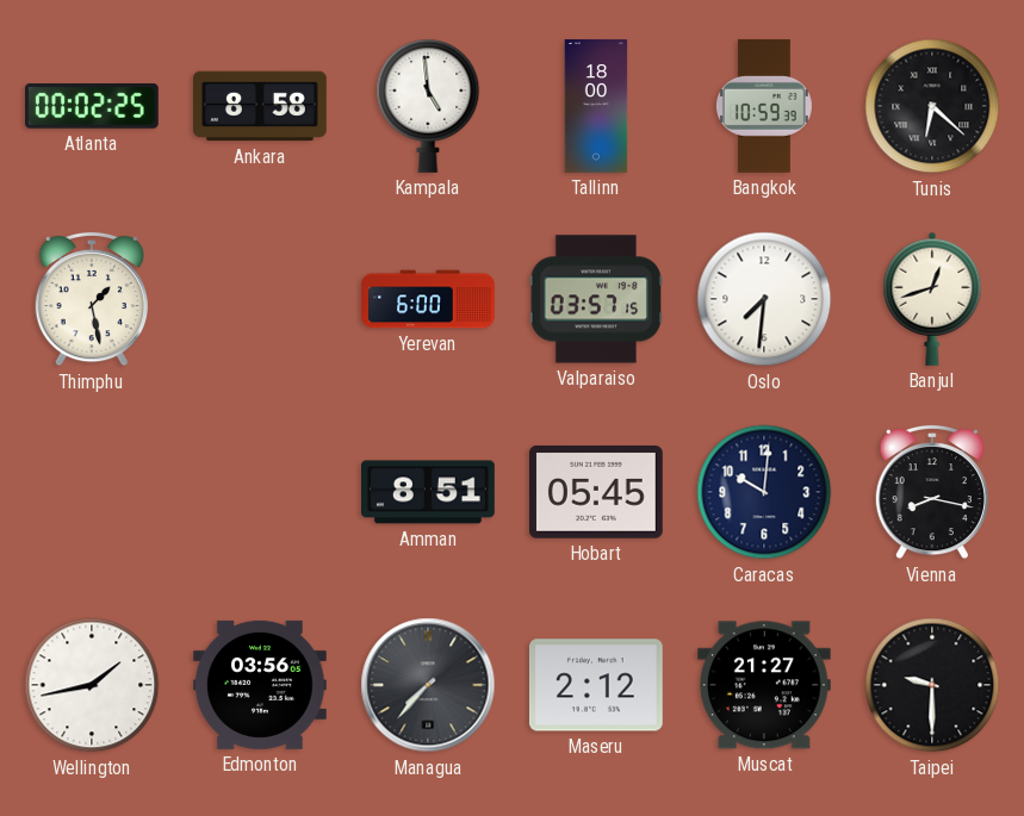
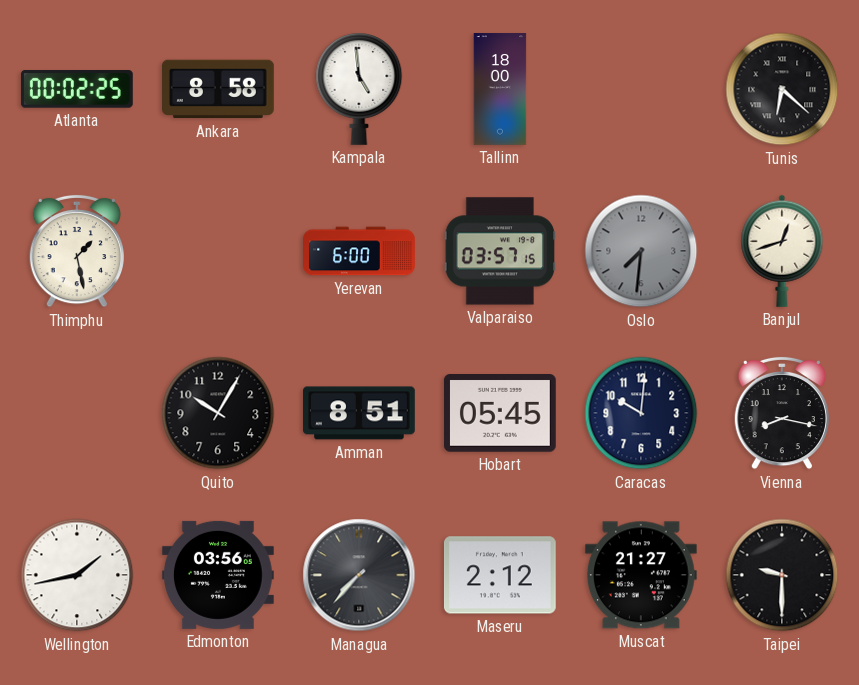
Bangkok: 10:59 -> none
Oslo dial: white -> grey
Quito: none -> 10:05
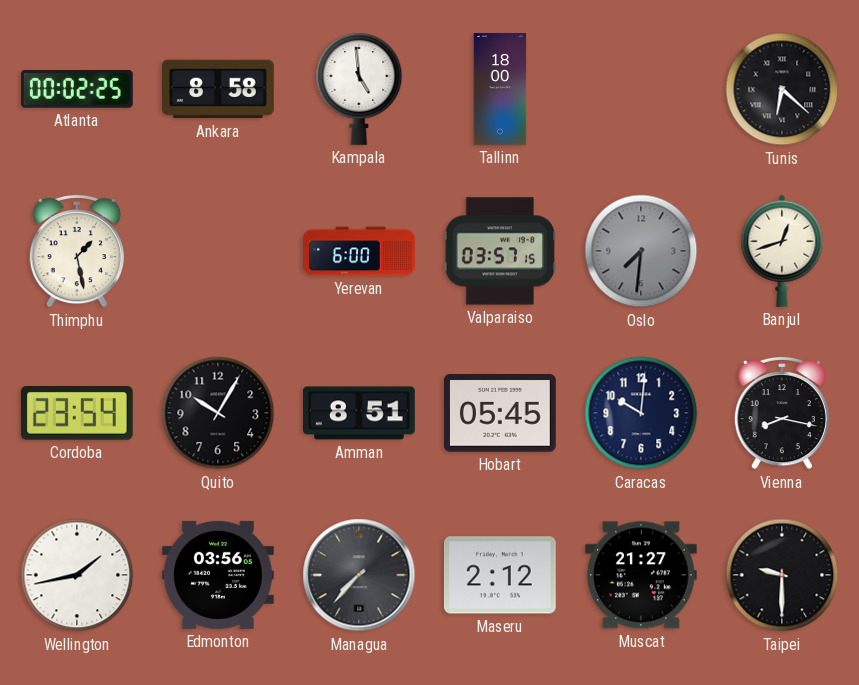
Cordoba: none -> 23:54
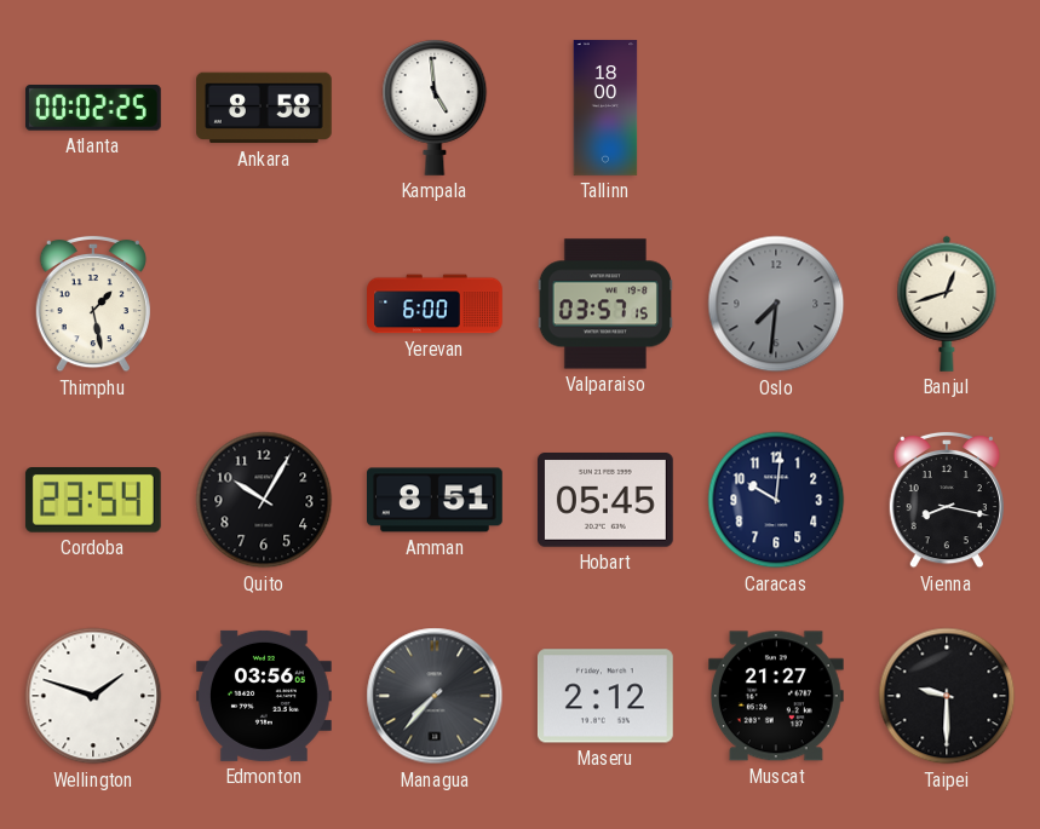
Tunis: 6:22 -> none
Wellington: 1:43 -> 1:48
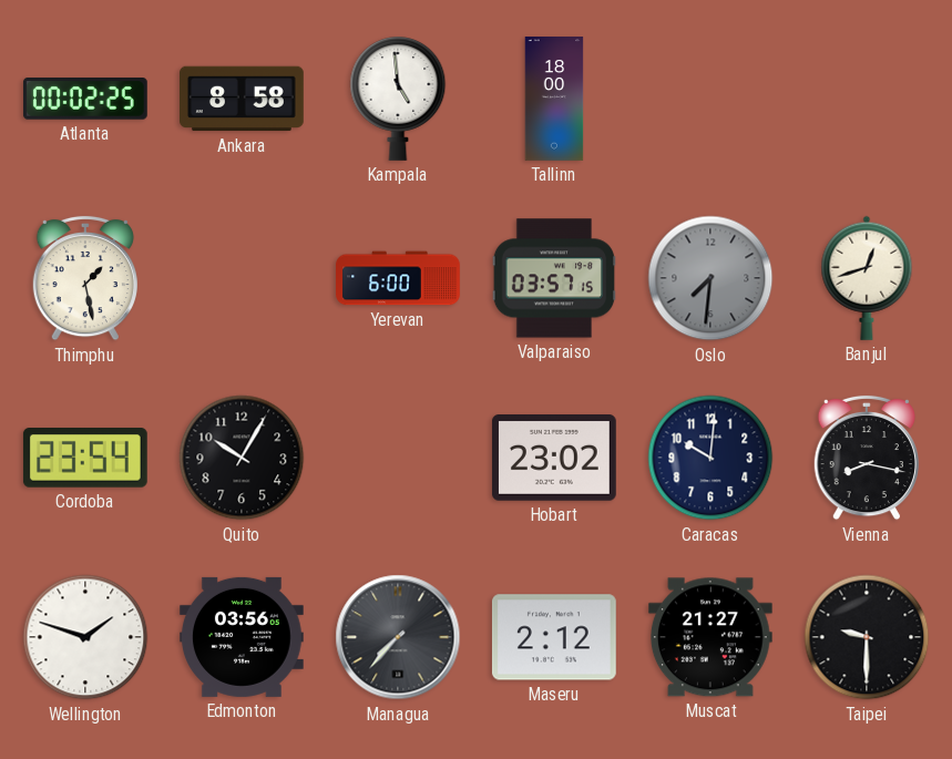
Amman: 8:51 -> none
Hobart: 05:45 -> 23:02
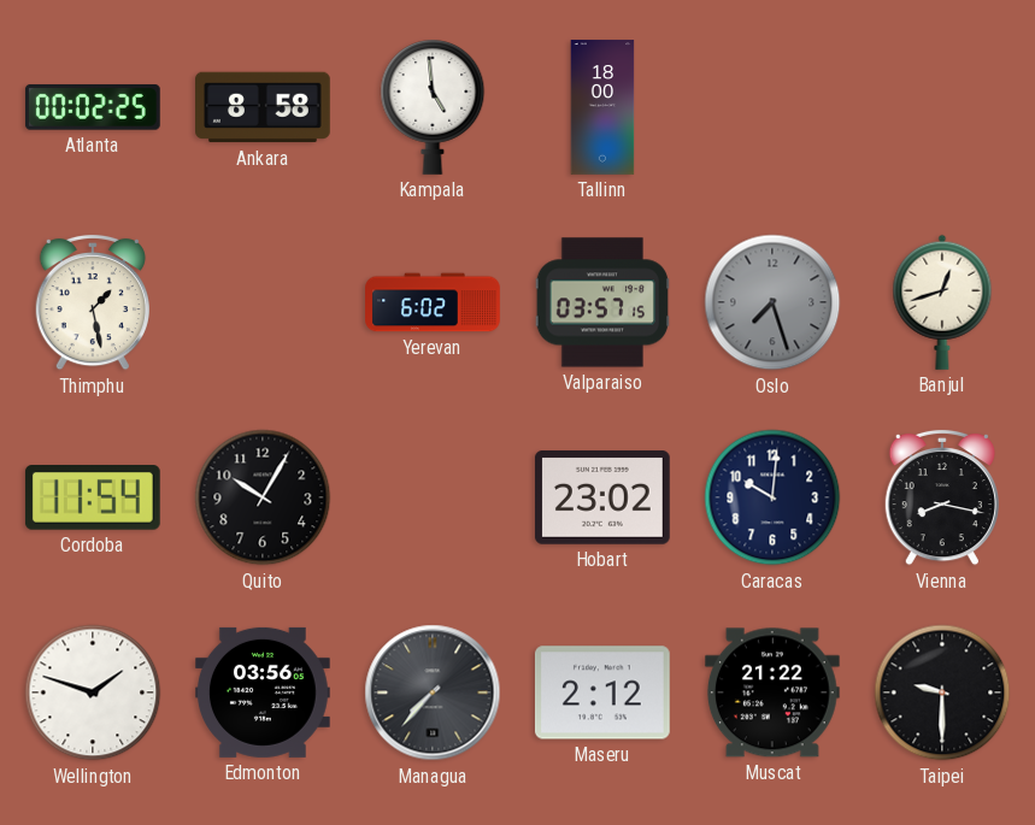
Yerevan: 6:00 -> 6:02
Oslo: 7:31 -> 7:27
Cordoba: 23:54 -> 11:54
Muscat: 21:27 -> 21:22
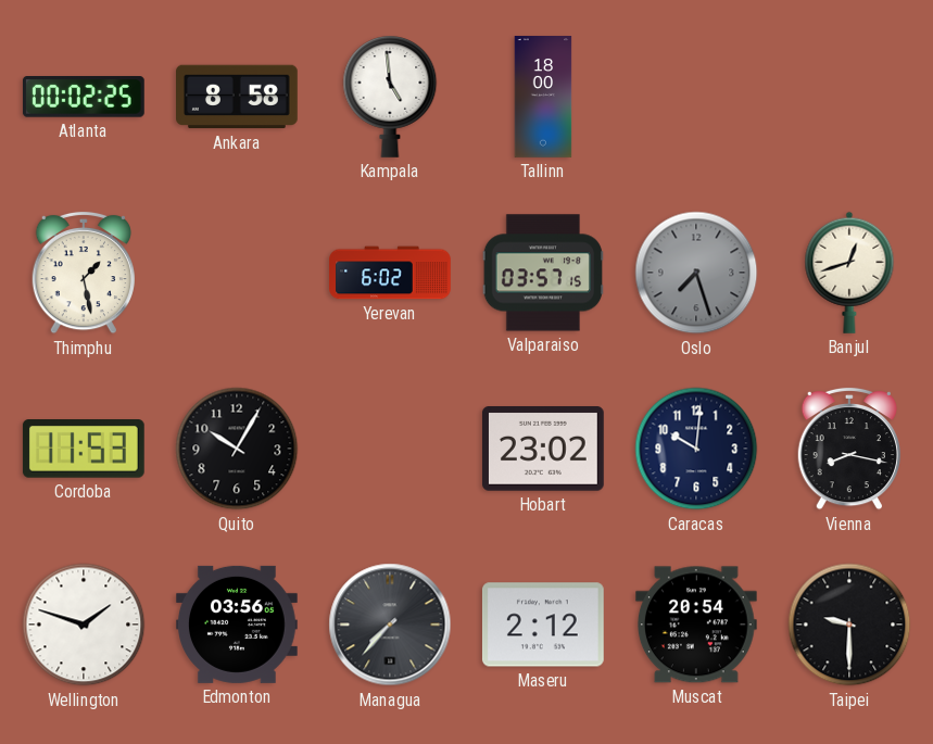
Cordoba: 11:54 -> 11:53
Muscat: 21:22 -> 20:54
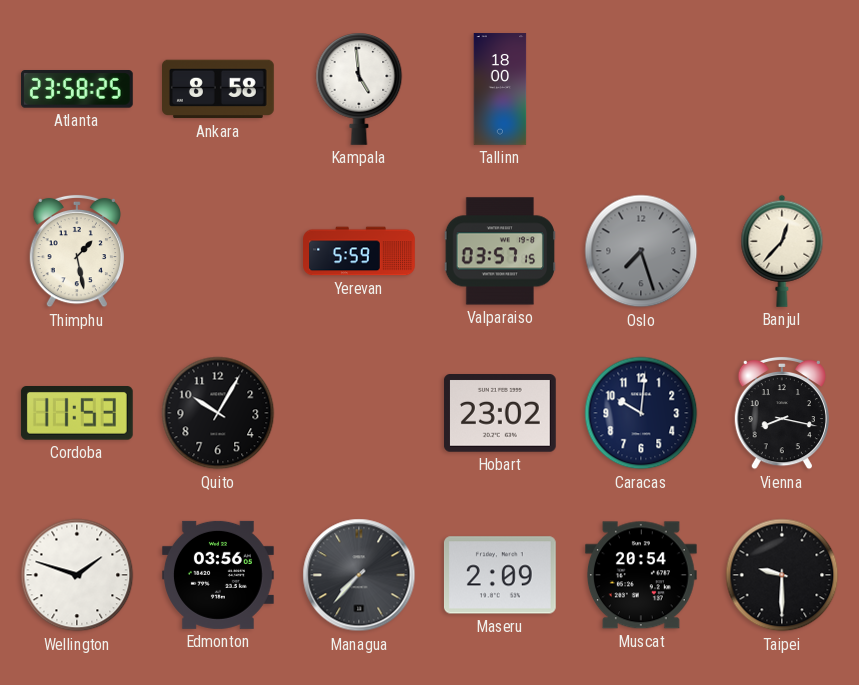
Atlanta: 00:02 -> 23:58
Yerevan: 6:02 -> 5:59
Banjul: 12:42 -> 12:37
Maseru: 2:12 -> 2:09
